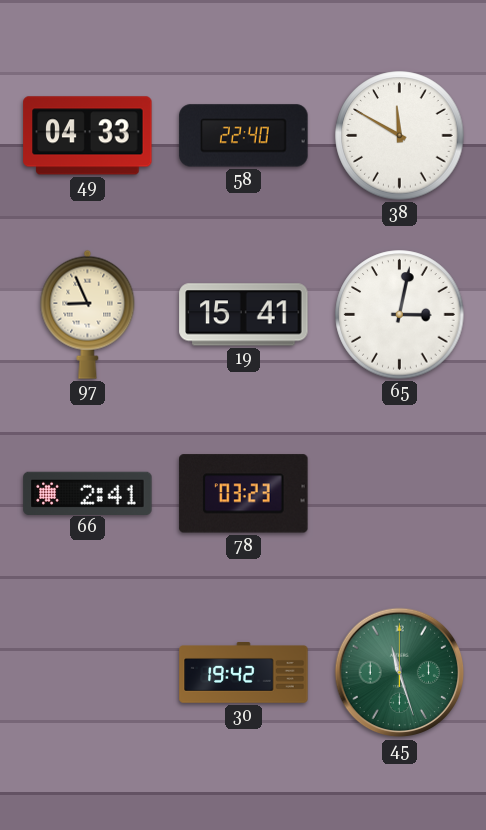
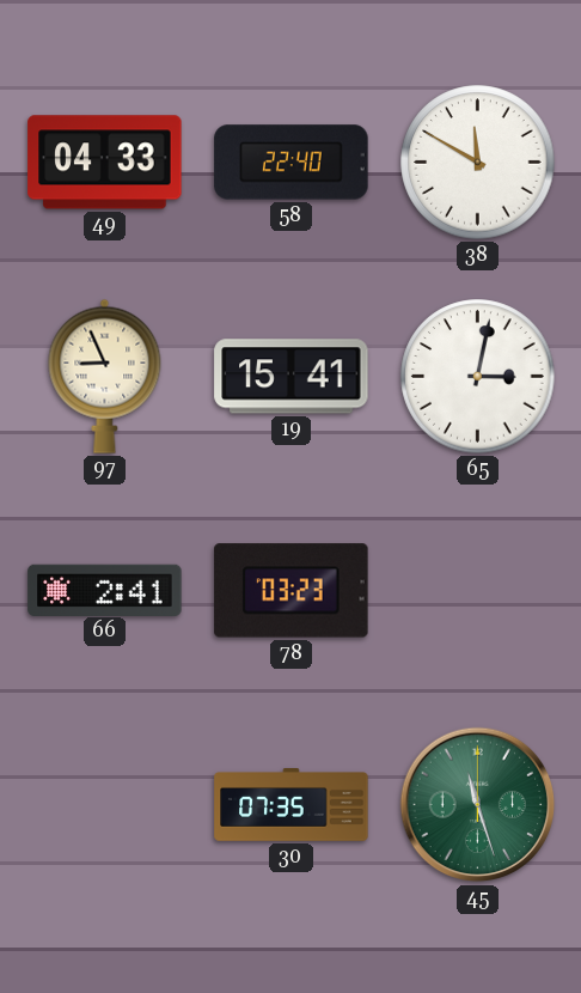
30: 19:42 -> 07:35
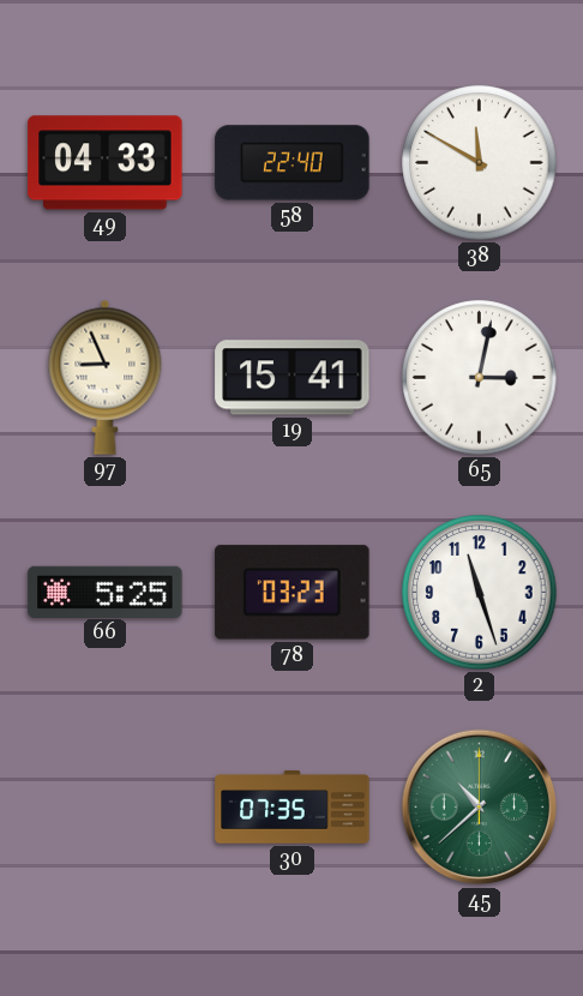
66: 2:41 -> 5:25
2: none -> 11:27
45: 11:27 -> 10:38
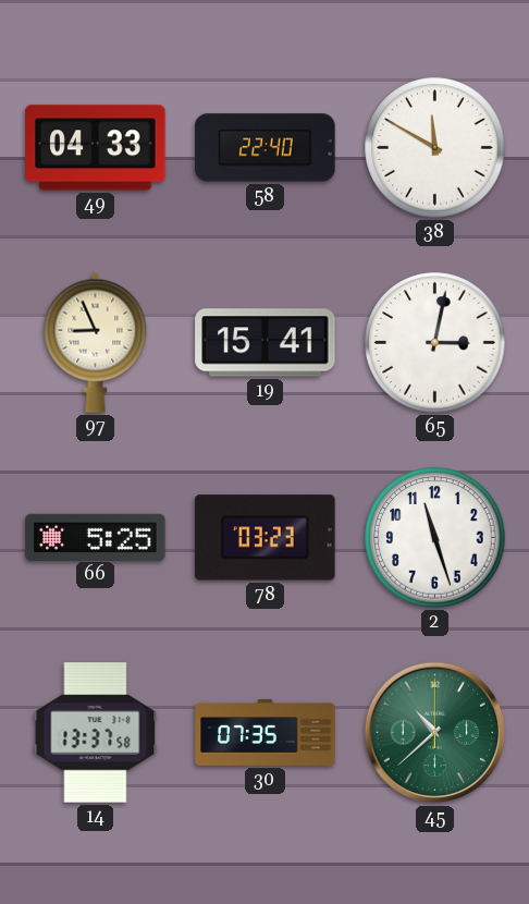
14: none -> 13:37
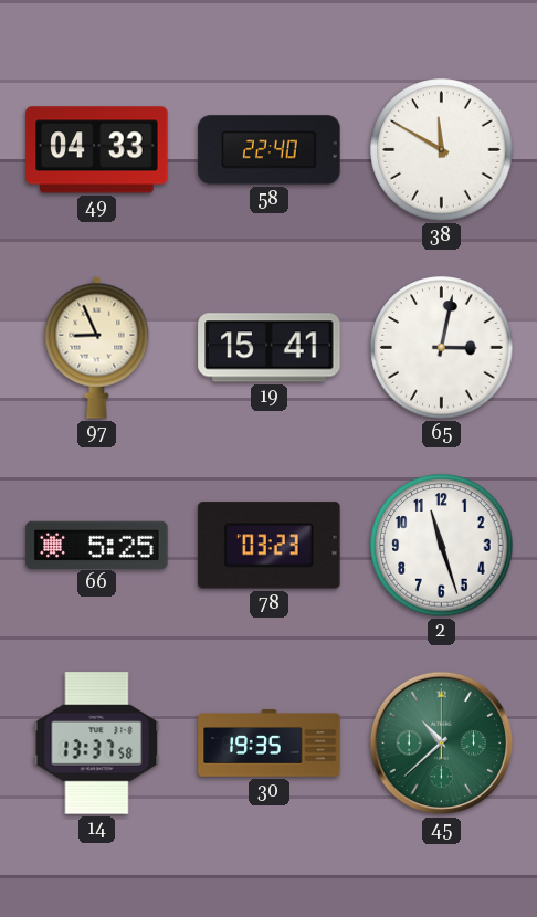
30: 07:35 -> 19:35
